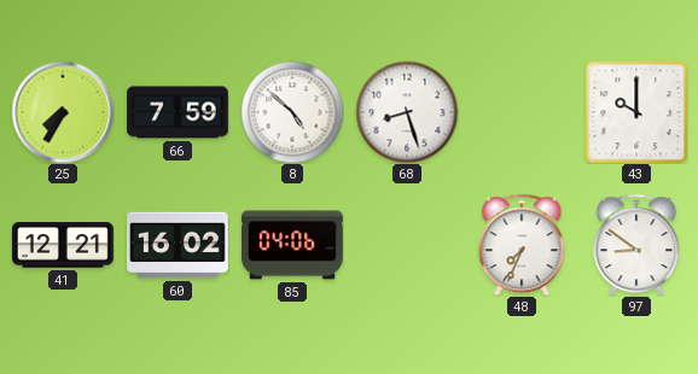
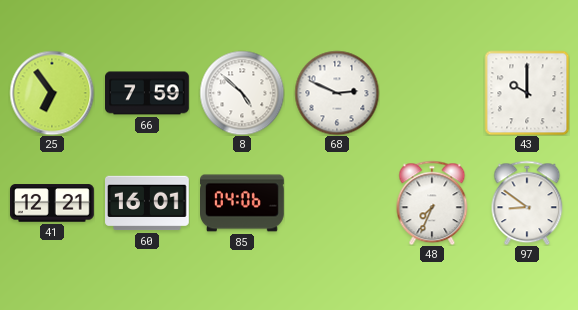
25: 7:35 -> 6:54
68: 8:27 -> 2:49
60: 16:02 -> 16:01
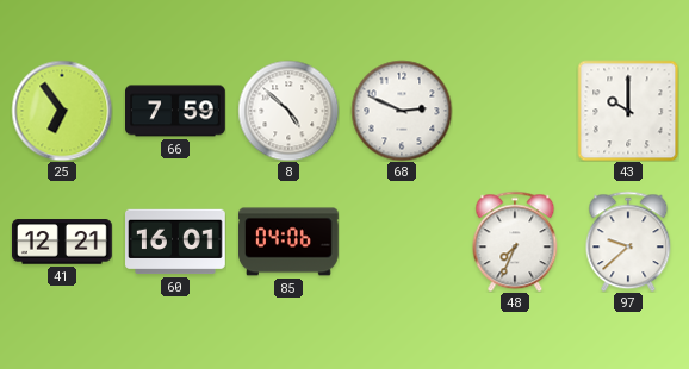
97: 8:51 -> 9:38
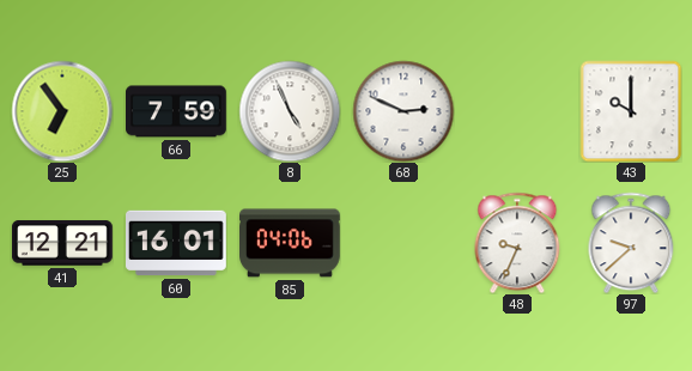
8: 4:52 -> 4:56
48: 7:34 -> 9:34
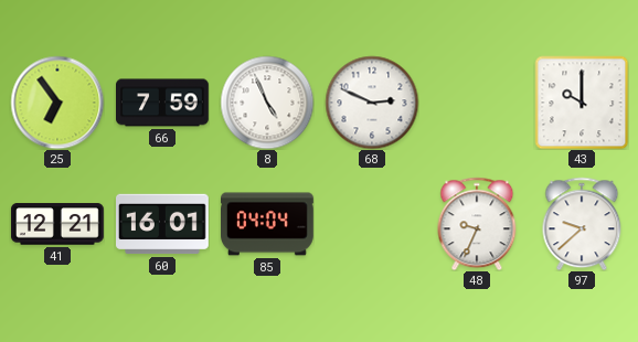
85: 04:06 -> 04:04
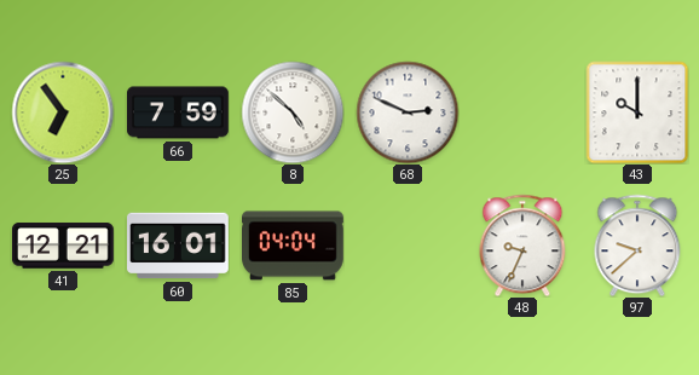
8: 4:56 -> 4:52
